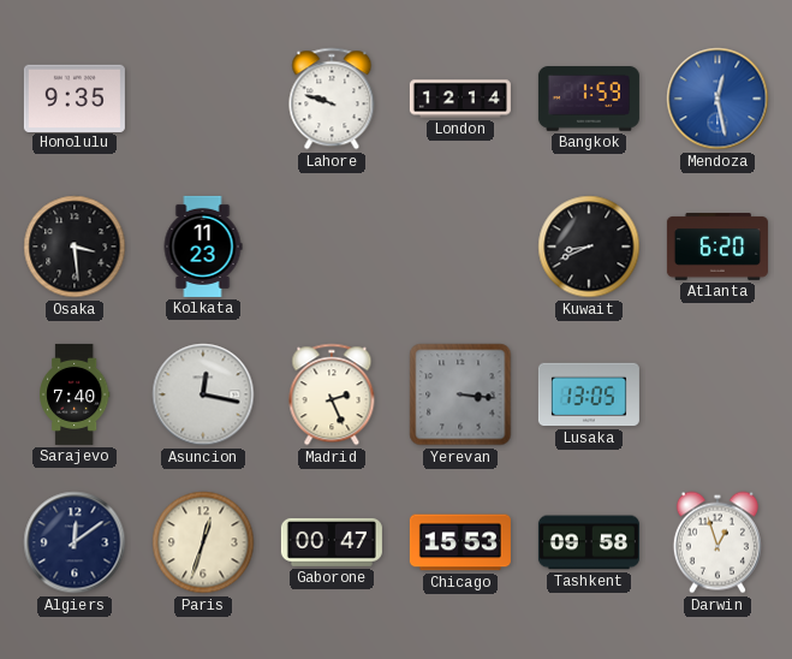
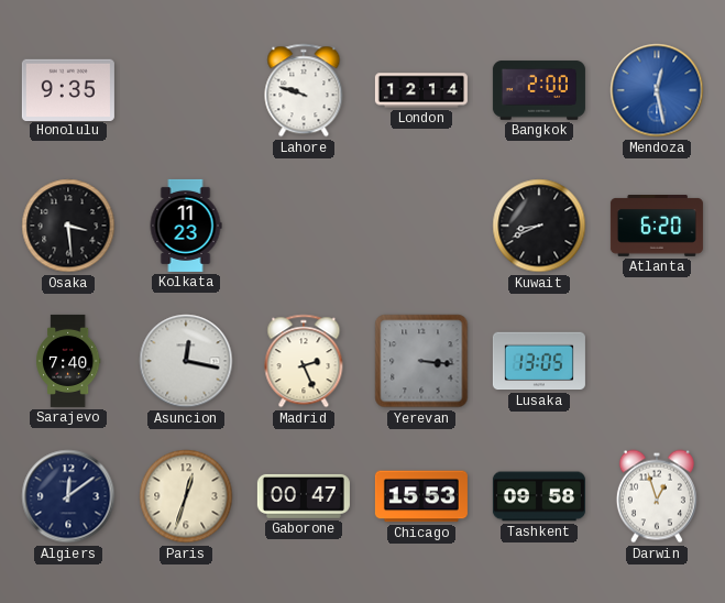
Bangkok: 1:59 -> 2:00
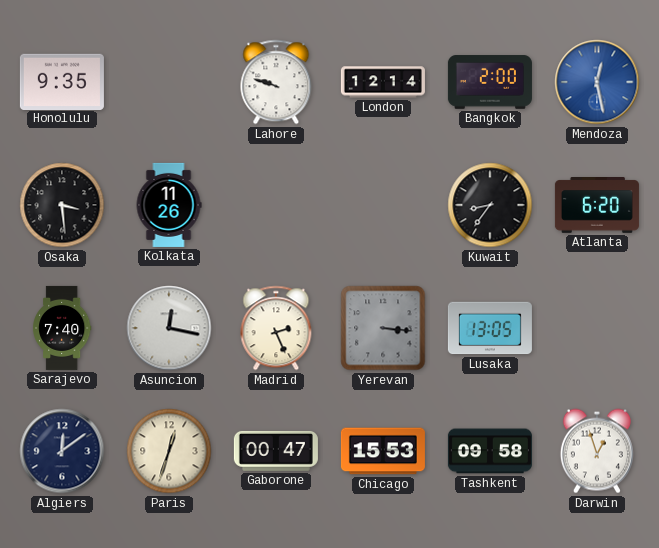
Kolkata: 11:23 -> 11:26
Kuwait: 8:41 -> 8:36
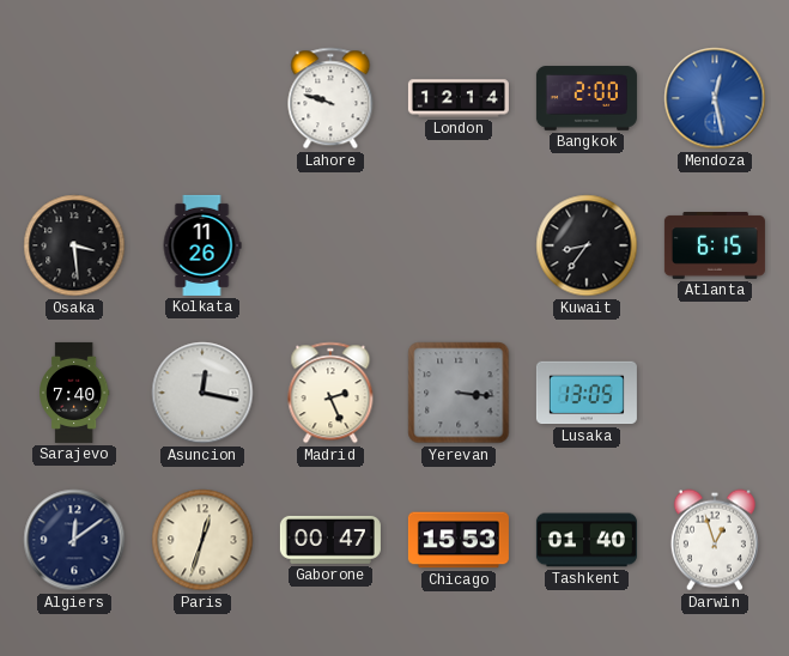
Honolulu: 9:35 -> none
Atlanta: 6:20 -> 6:15
Tashkent: 09:58 -> 01:40
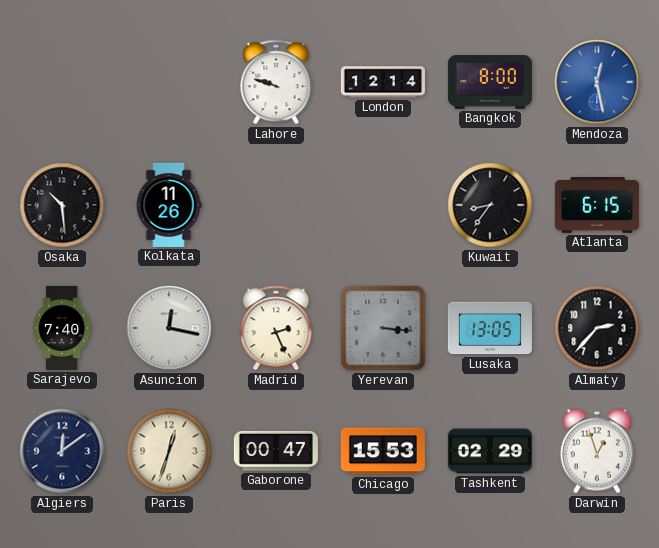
Bangkok: 2:00 -> 8:00
Osaka: 3:29 -> 10:29
Almaty: none -> 2:37
Tashkent: 01:40 -> 02:29
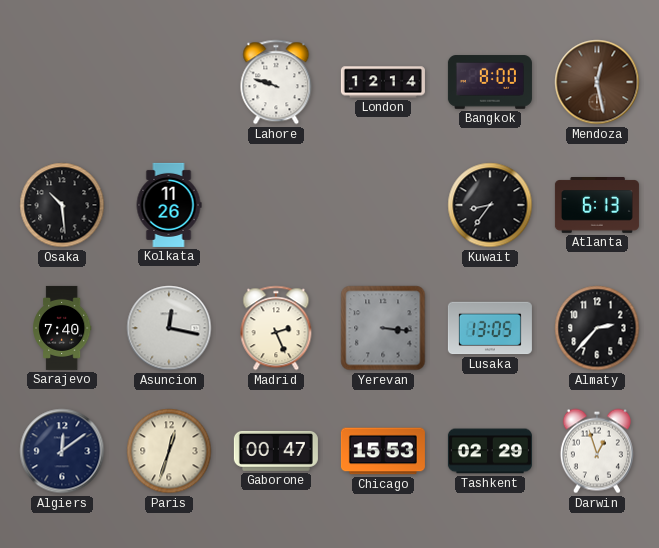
Mendoza dial: blue -> brown
Atlanta: 6:15 -> 6:13
